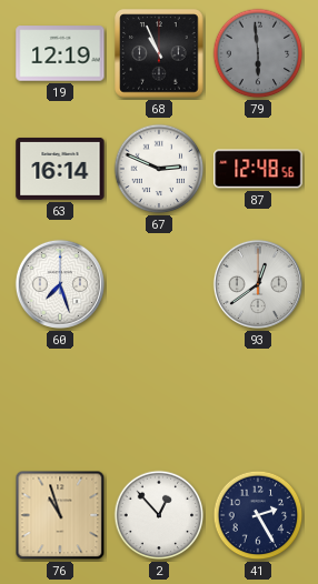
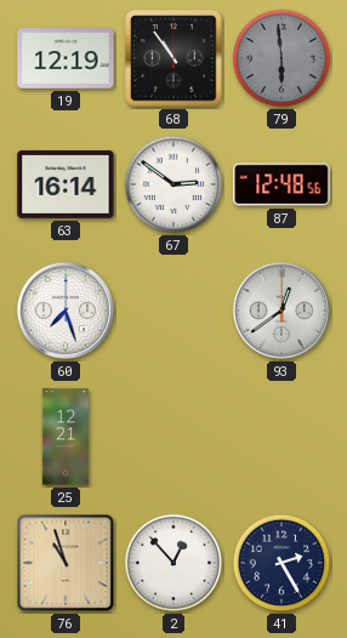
68: 10:56 -> 10:54
67: 2:49 -> 2:51
25: none -> 12:21
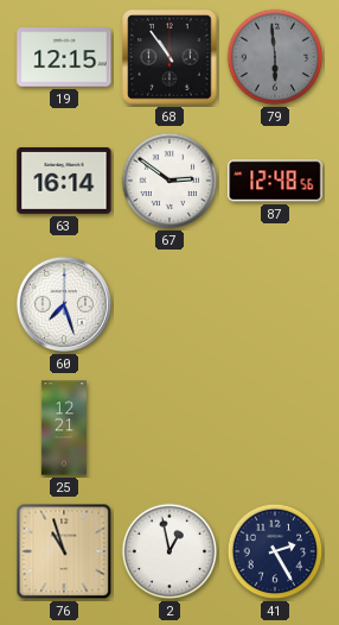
19: 12:19 -> 12:15
93: 12:39 -> none
2: 12:53 -> 12:58
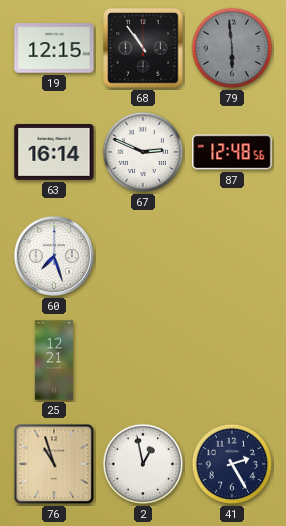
67: 2:51 -> 2:49
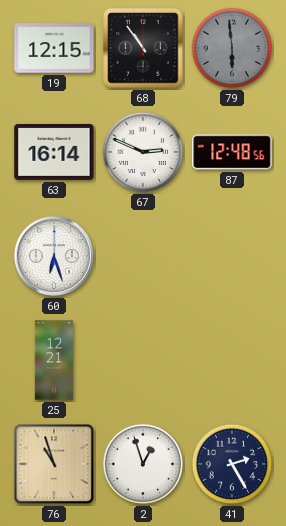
60: 7:27 -> 6:27
2: 12:58 -> 12:57
